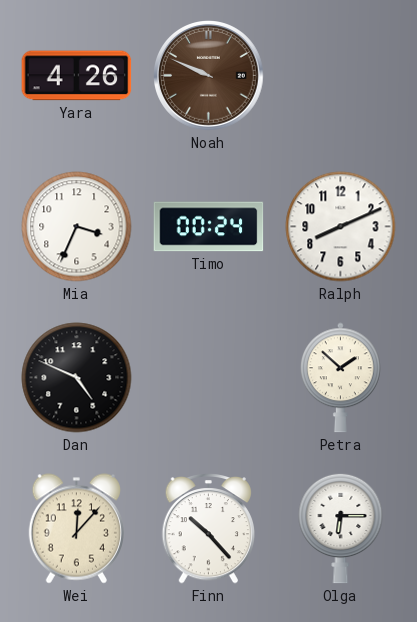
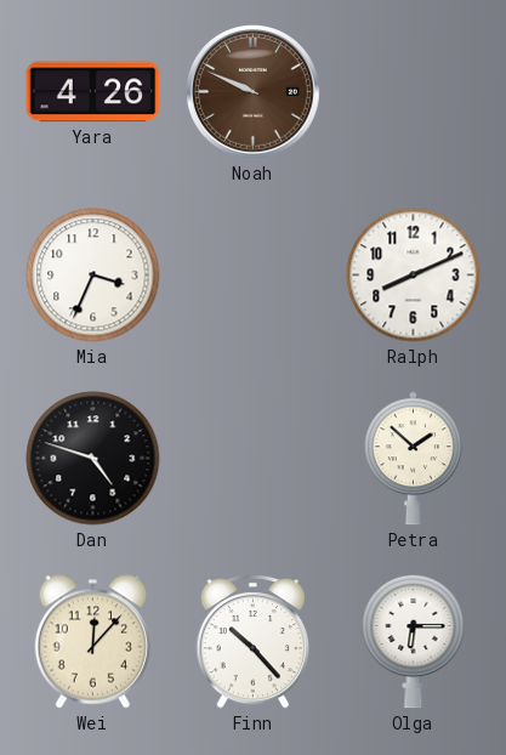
Timo: 00:24 -> none
Dan: 4:49 -> 4:48
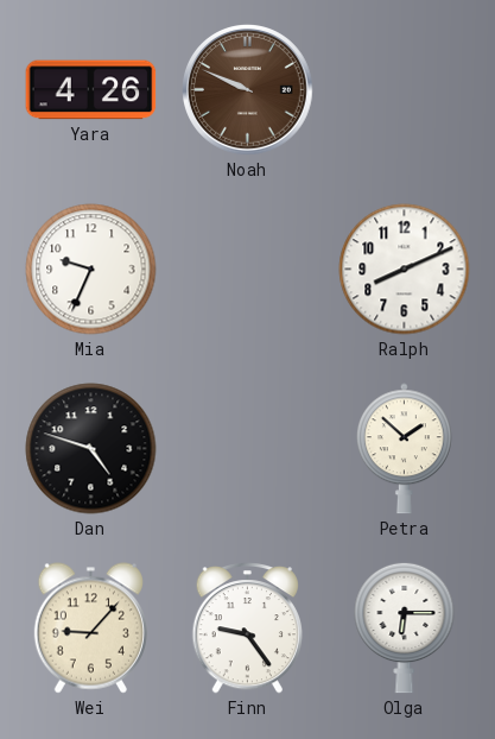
Mia: 3:34 -> 9:34
Wei: 12:07 -> 9:07
Finn: 10:23 -> 9:24
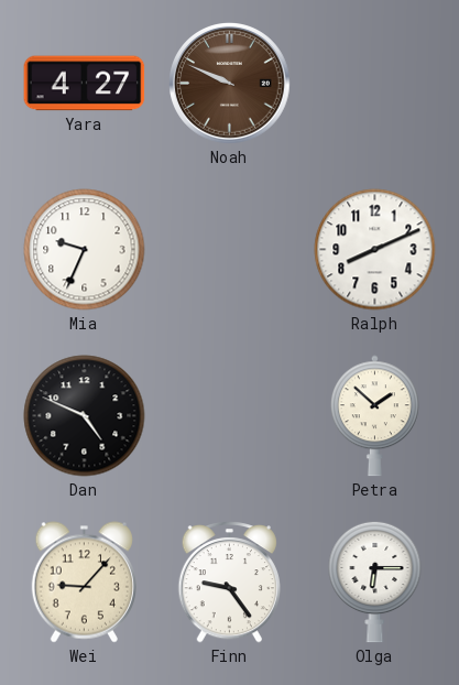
Yara: 4:26 -> 4:27
Dan: 4:48 -> 4:49
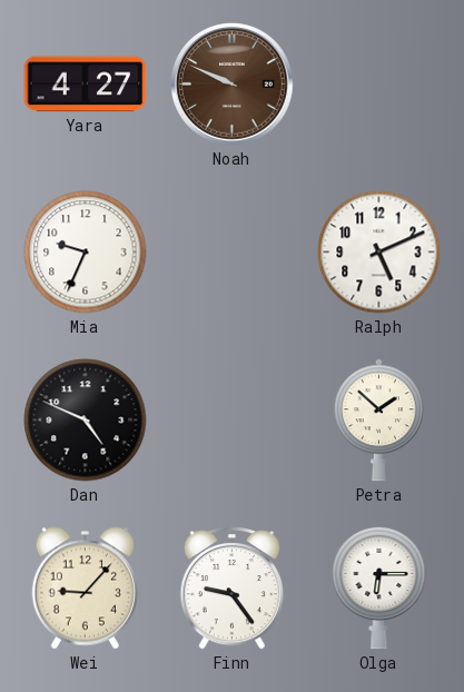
Ralph: 8:11 -> 5:11
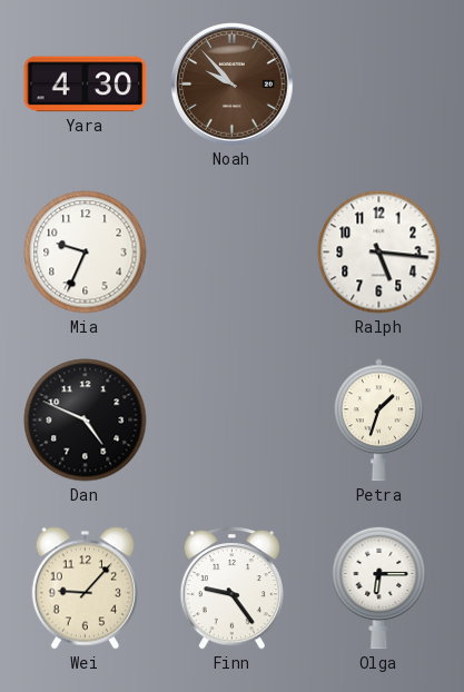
Yara: 4:27 -> 4:30
Noah: 9:49 -> 9:53
Ralph: 5:11 -> 5:16
Petra: 1:52 -> 1:33
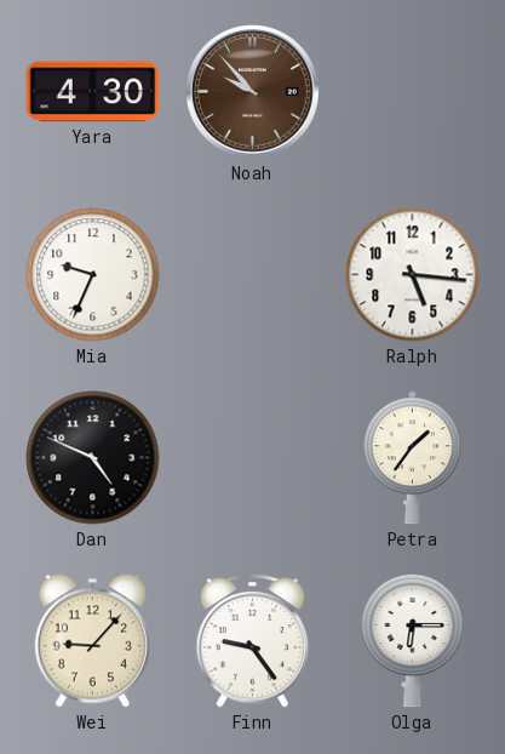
Petra: 1:33 -> 1:36
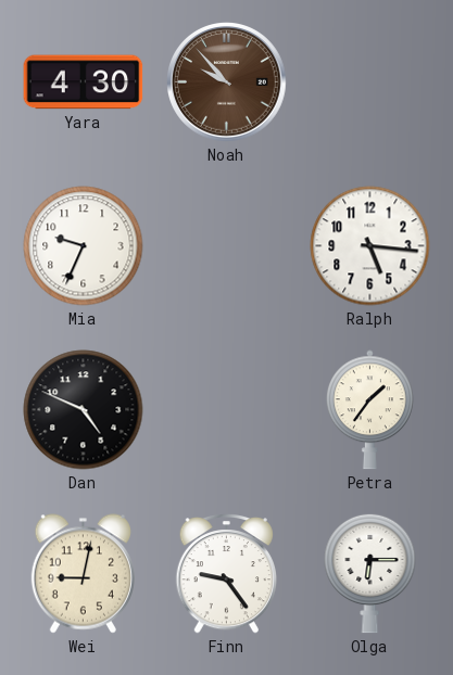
Wei: 9:07 -> 9:02
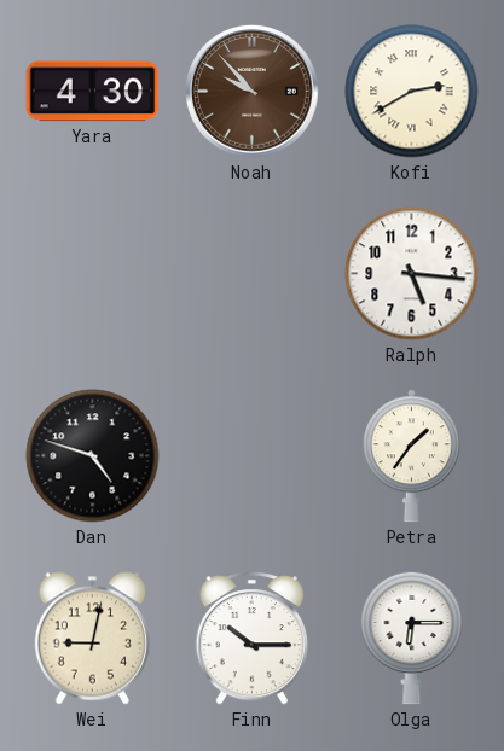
Kofi: none -> 2:40
Mia: 9:34 -> none
Dan: 4:49 -> 4:48
Finn: 9:24 -> 10:15
